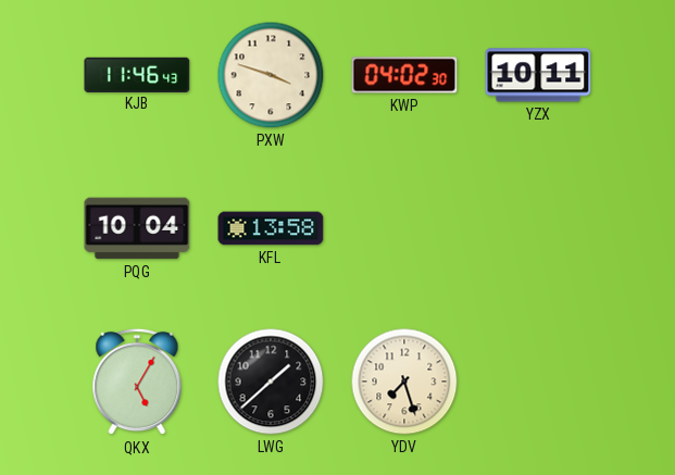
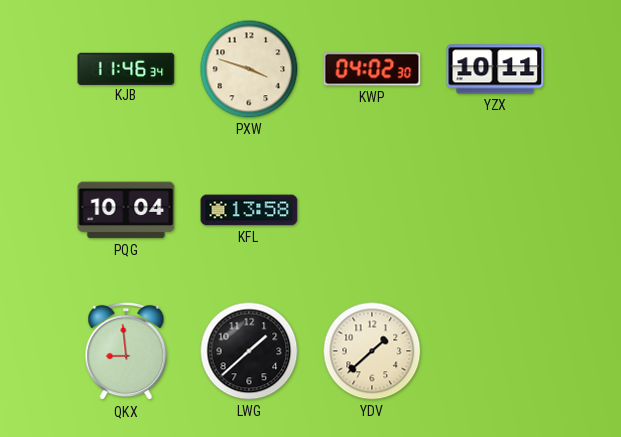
KJB: 11:46:43 -> 11:46:34
QKX: 5:05 -> 8:59
YDV: 7:27 -> 1:38
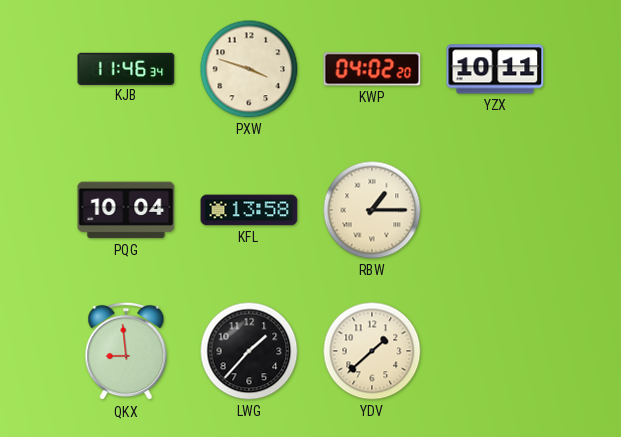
KWP: 04:02:30 -> 04:02:20
RBW: none -> 1:15
LWG: 1:38 -> 1:37
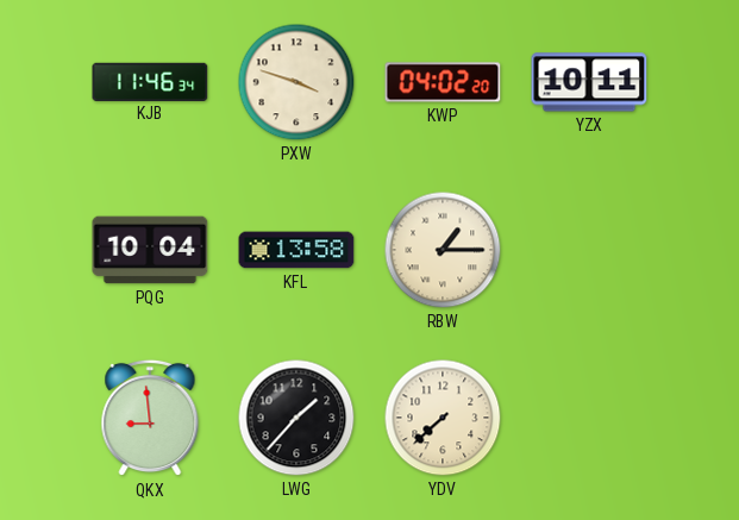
YDV: 1:38 -> 7:38
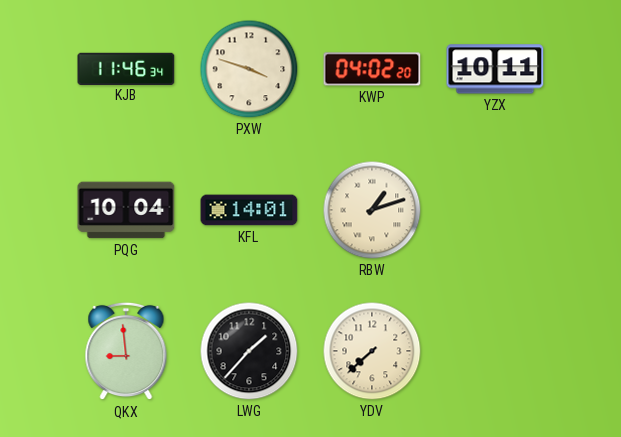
KFL: 13:58 -> 14:01
RBW: 1:15 -> 1:12
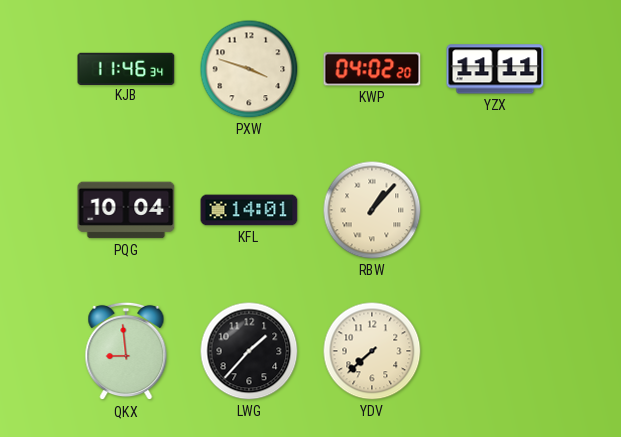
YZX: 10:11 -> 11:11
RBW: 1:12 -> 1:07
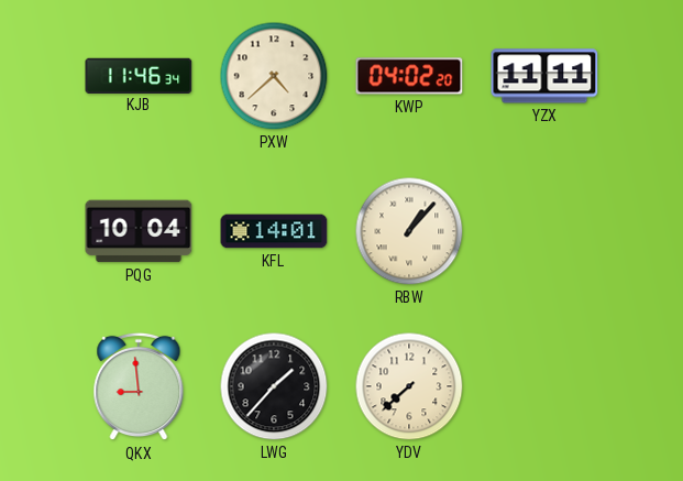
PXW: 3:48 -> 4:38
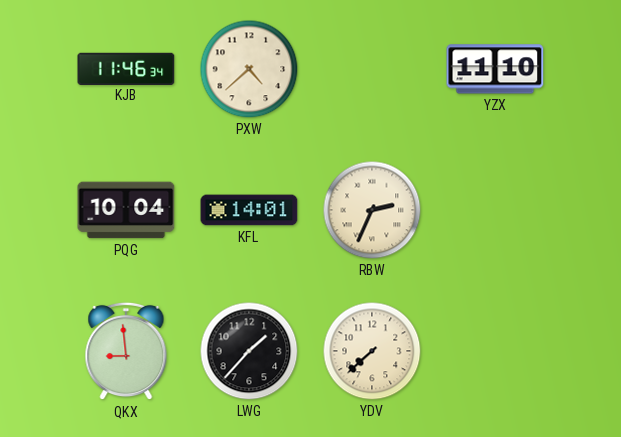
KWP: 04:02 -> none
YZX: 11:11 -> 11:10
RBW: 1:07 -> 2:34
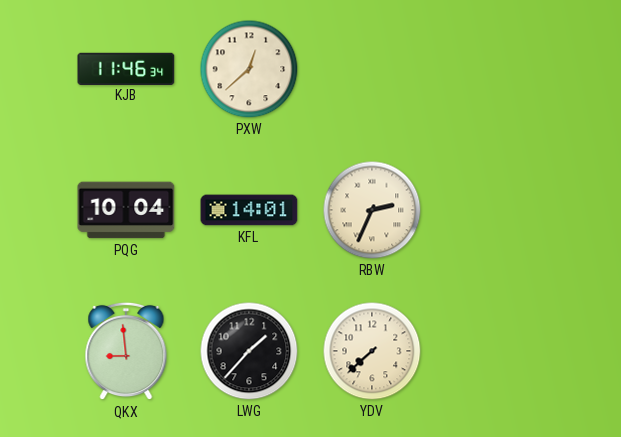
PXW: 4:38 -> 12:38
YZX: 11:10 -> none
